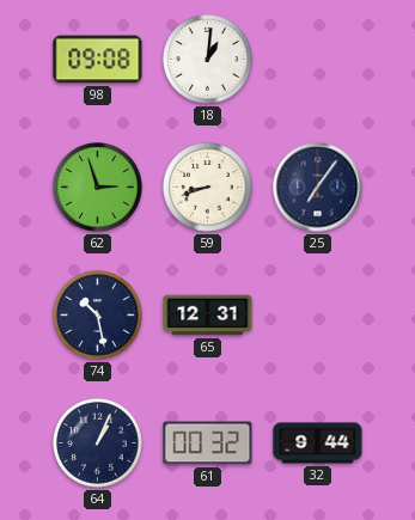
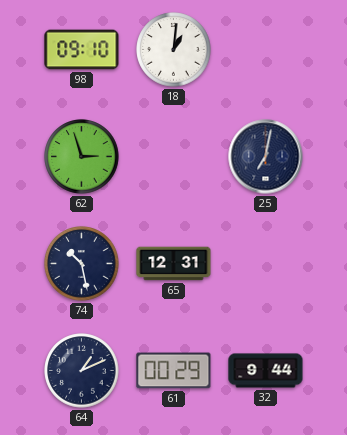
98: 09:08 -> 09:10
59: 8:42 -> none
25: 7:06 -> 7:02
64: 1:04 -> 1:11
61: 00:32 -> 00:29
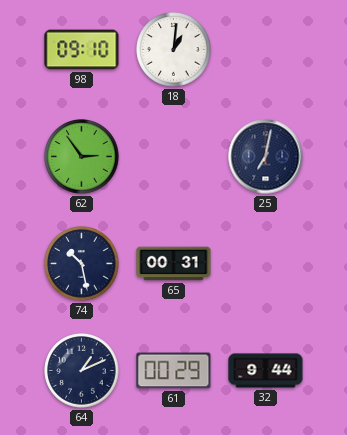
62: 2:57 -> 2:54
65: 12:31 -> 00:31
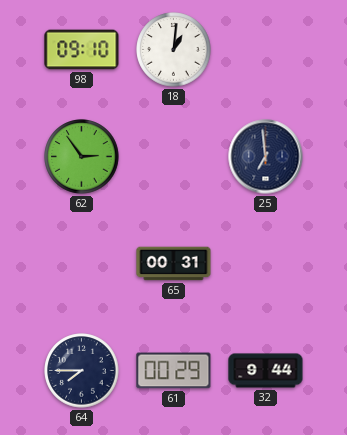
25: 7:02 -> 6:59
74: 10:28 -> none
64: 1:11 -> 7:45
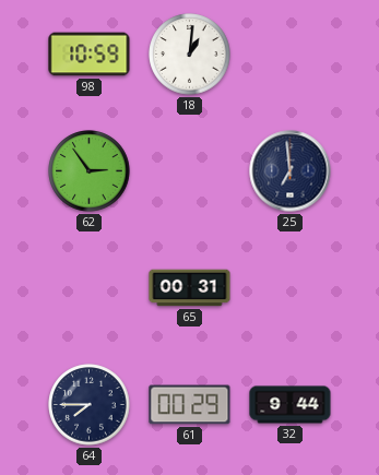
98: 09:10 -> 10:59
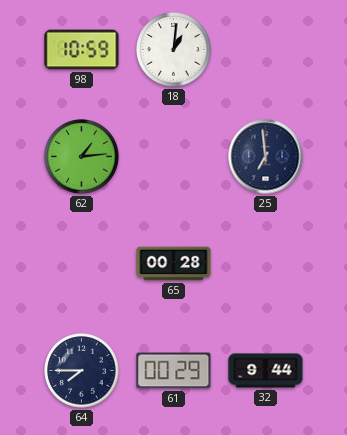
62: 2:54 -> 1:14
65: 00:31 -> 00:28
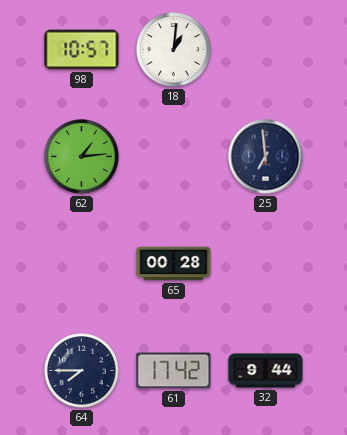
98: 10:59 -> 10:57
61: 00:29 -> 17:42
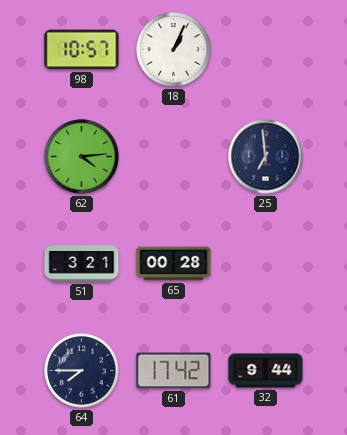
18: 1:01 -> 1:04
62: 1:14 -> 4:14
51: none -> 3:21
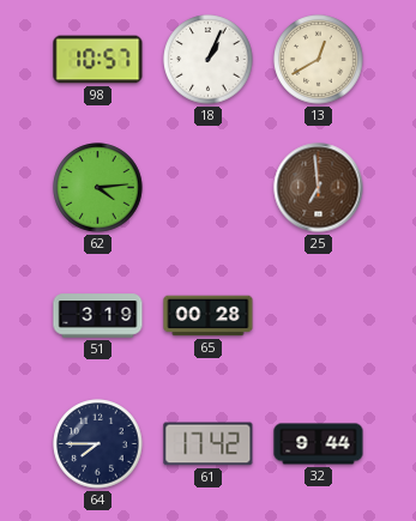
13: none -> 12:40
25 dial: navy -> brown
51: 3:21 -> 3:19
